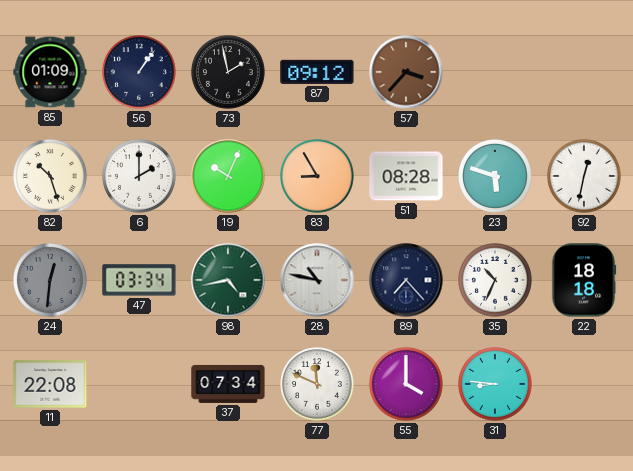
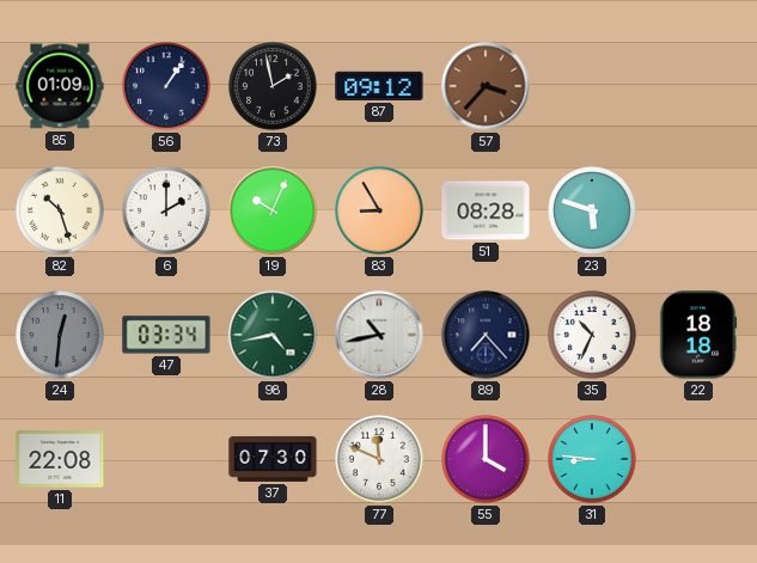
92: 12:32 -> none
28: 10:47 -> 10:43
37: 07:34 -> 07:30
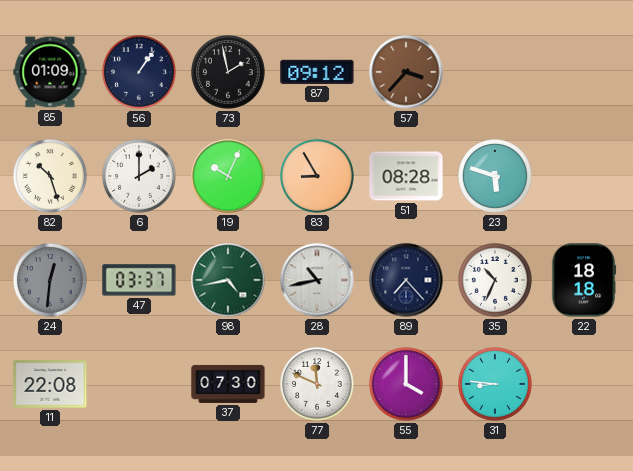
47: 03:34 -> 03:37
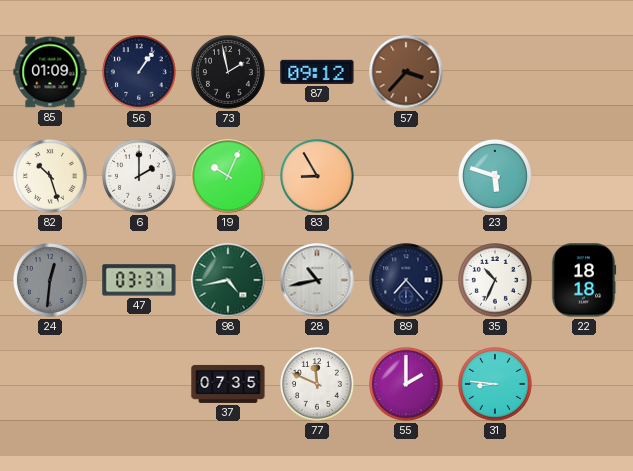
51: 08:28 -> none
11: 22:08 -> none
37: 07:30 -> 07:35
55: 4:00 -> 2:00
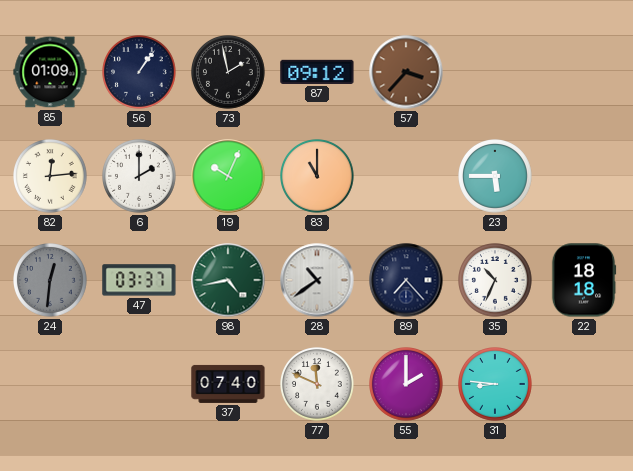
82: 10:27 -> 12:14
83: 8:55 -> 11:00
23: 5:48 -> 5:45
28: 10:43 -> 10:39
37: 07:35 -> 07:40
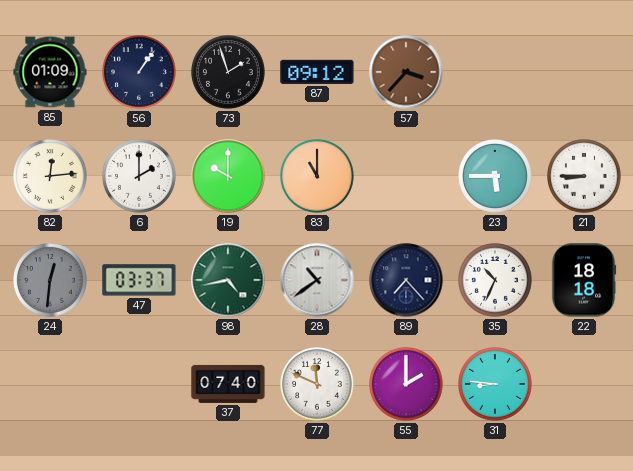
73: 1:58 -> 1:57
19: 10:04 -> 10:00
21: none -> 8:45
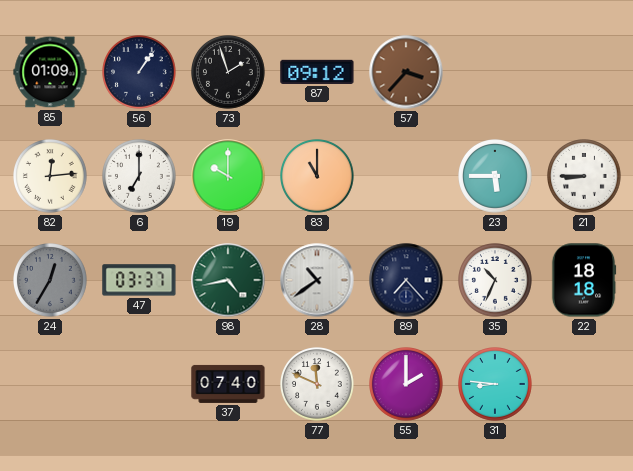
6: 2:00 -> 7:00
24: 12:31 -> 12:35
